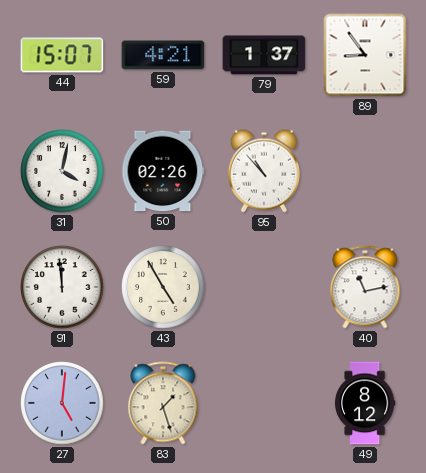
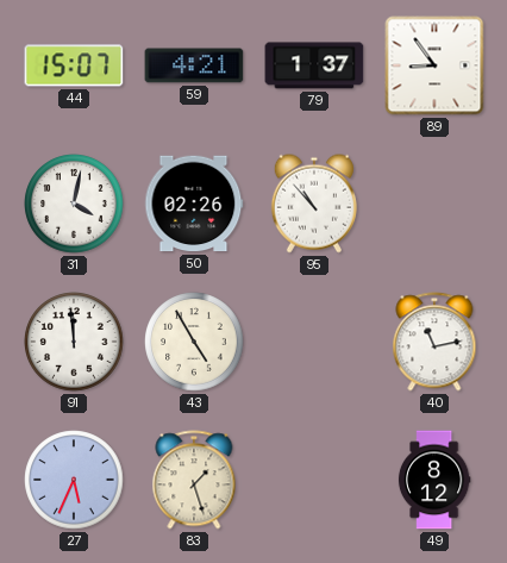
27: 5:01 -> 5:34
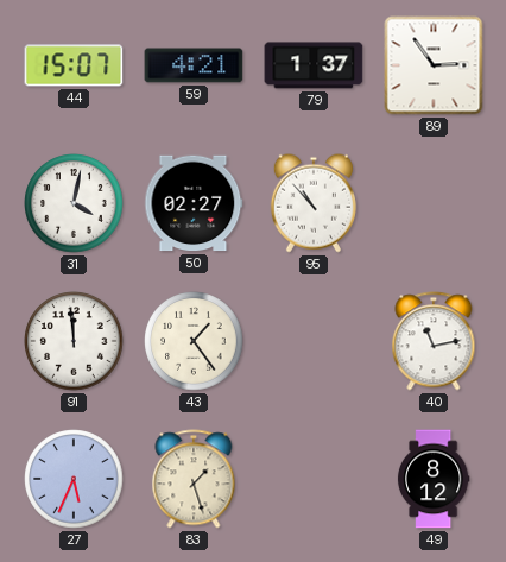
89: 8:54 -> 2:54
50: 02:26 -> 02:27
43: 4:55 -> 1:24
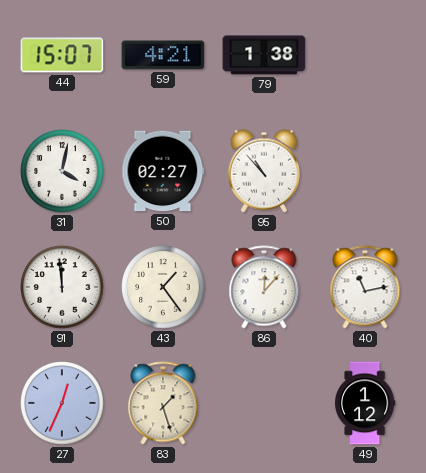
79: 1:37 -> 1:38
89: 2:54 -> none
86: none -> 12:07
27: 5:34 -> 12:34
49: 8:12 -> 1:12
